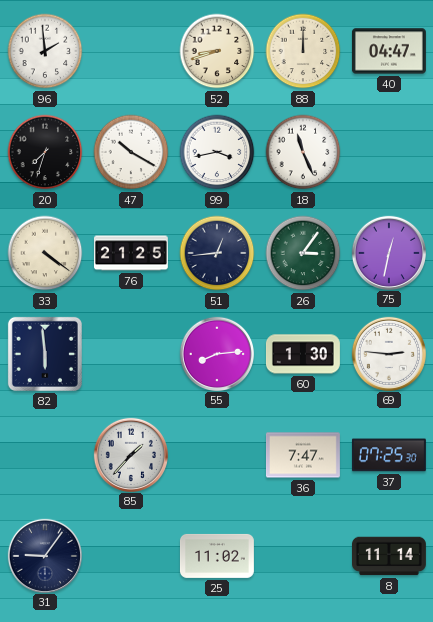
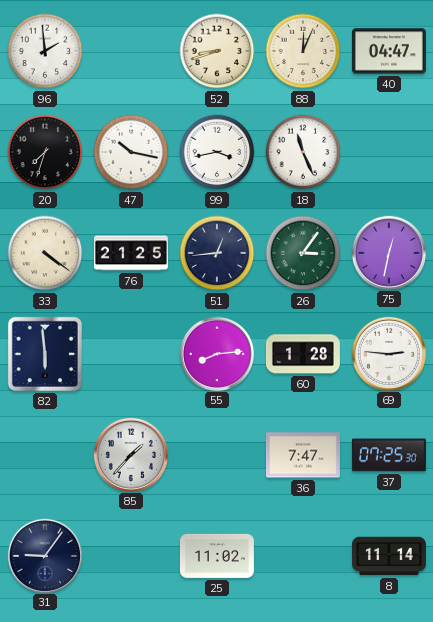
88: 12:00 -> 12:04
47: 10:20 -> 10:17
60: 1:30 -> 1:28
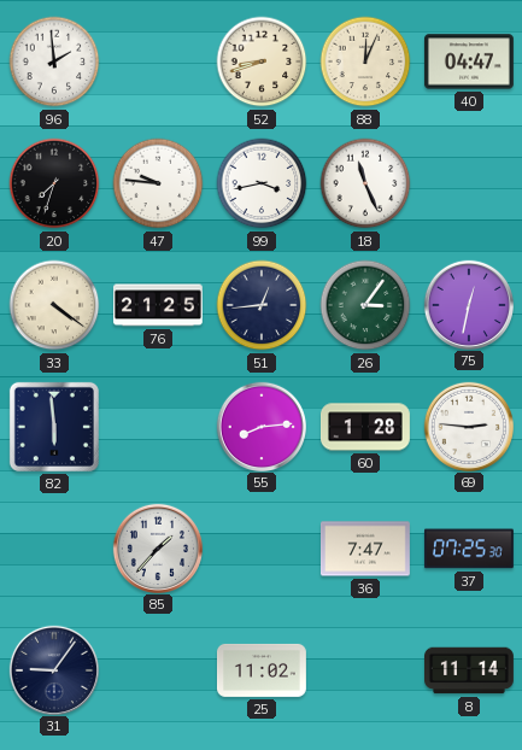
47: 10:17 -> 9:46
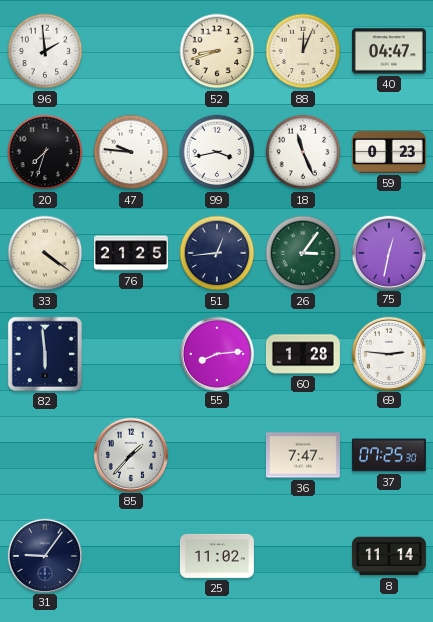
59: none -> 0:23
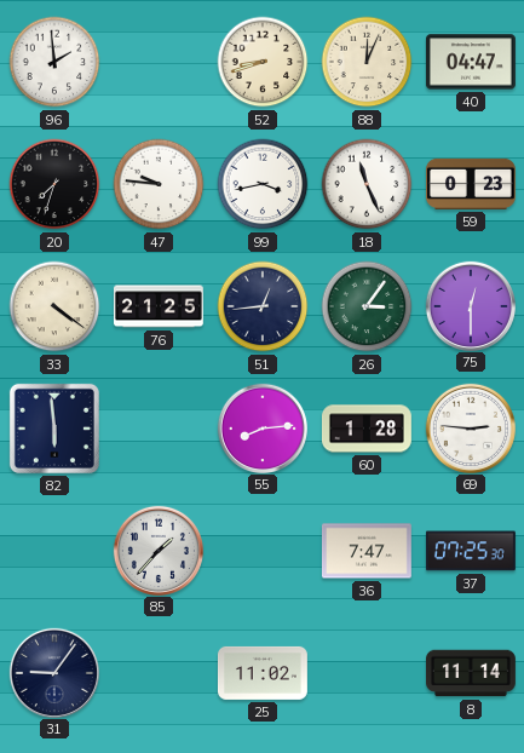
75: 12:32 -> 12:30
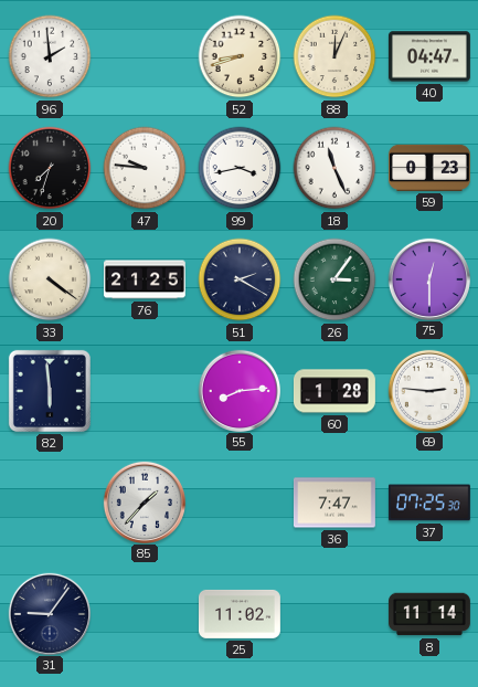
51: 12:44 -> 2:20
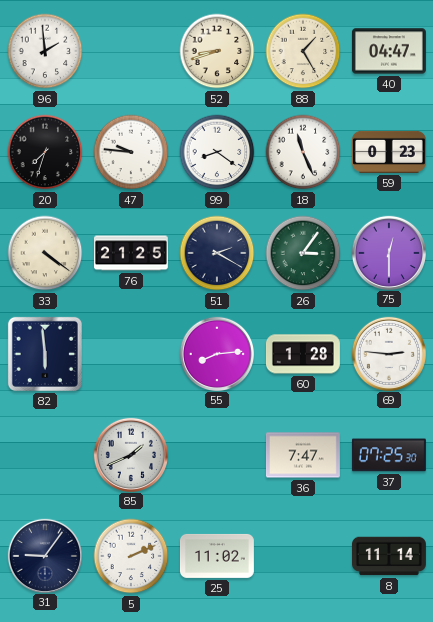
88: 12:04 -> 1:25
99: 3:43 -> 8:21
85: 1:37 -> 1:41
5: none -> 2:11
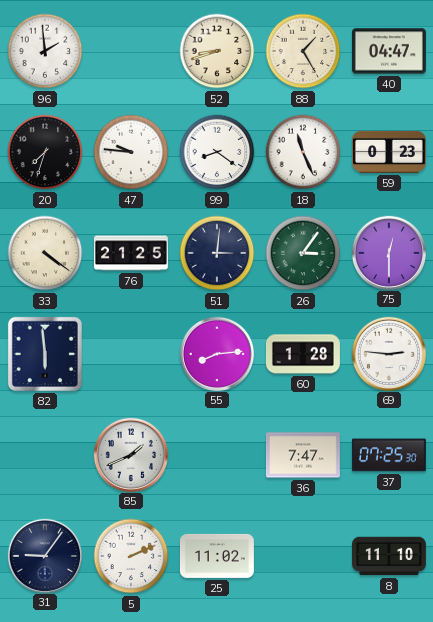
51: 2:20 -> 3:01
8: 11:14 -> 11:10
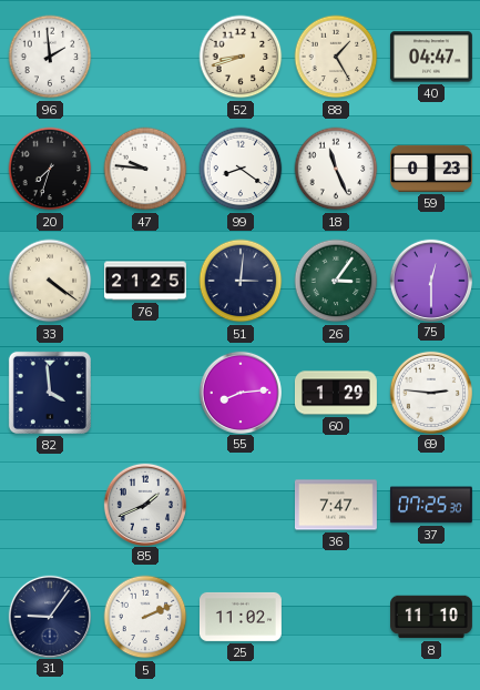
82: 5:59 -> 3:59
60: 1:28 -> 1:29
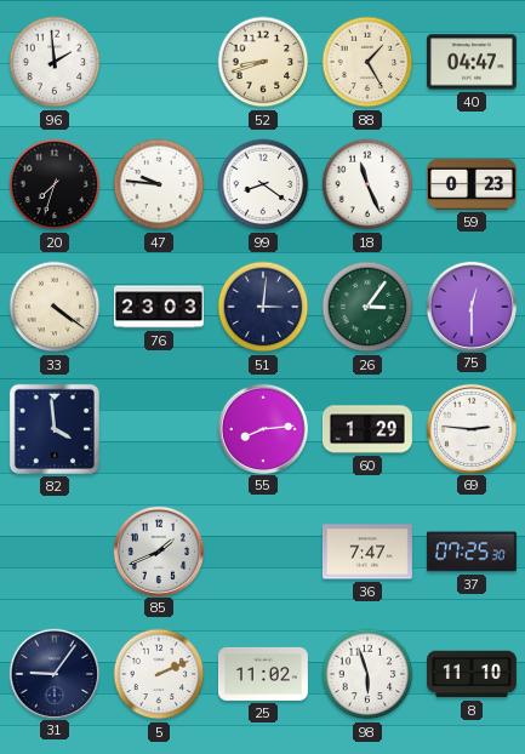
76: 21:25 -> 23:03
98: none -> 5:57
